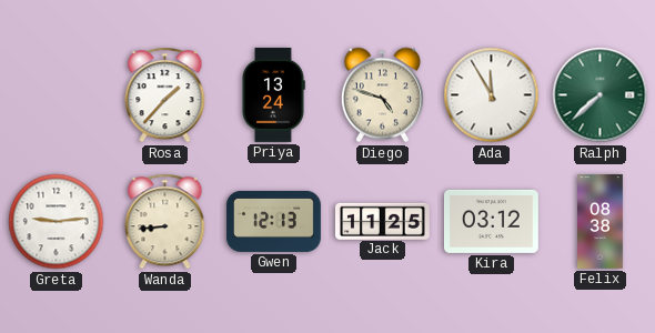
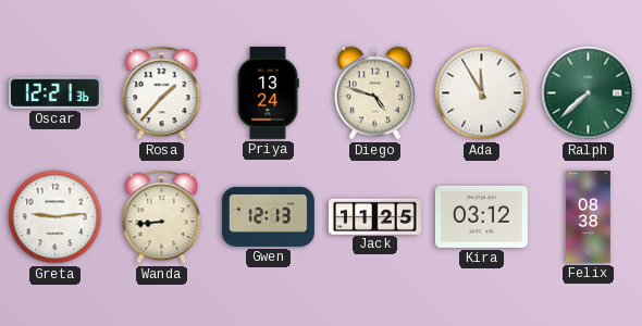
Oscar: none -> 12:21
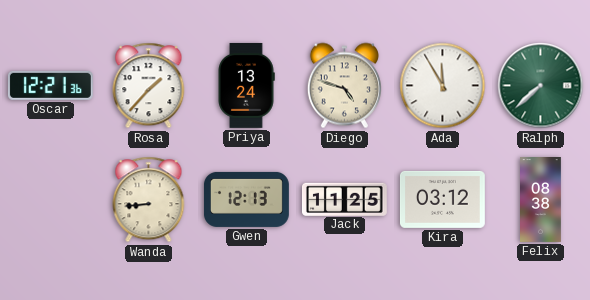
Greta: 9:14 -> none
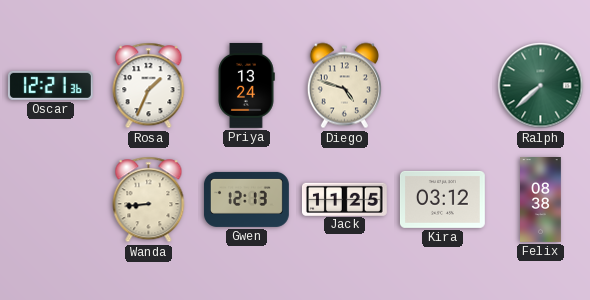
Rosa: 1:37 -> 1:34
Ada: 11:55 -> none
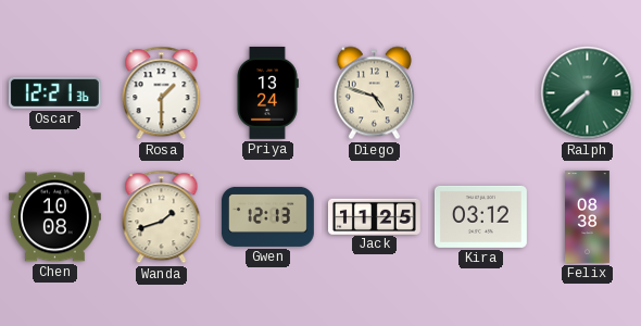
Rosa: 1:34 -> 1:30
Chen: none -> 10:08
Wanda: 8:44 -> 1:42
